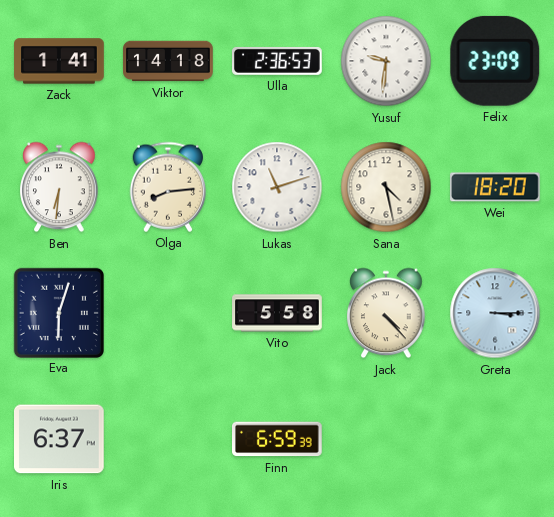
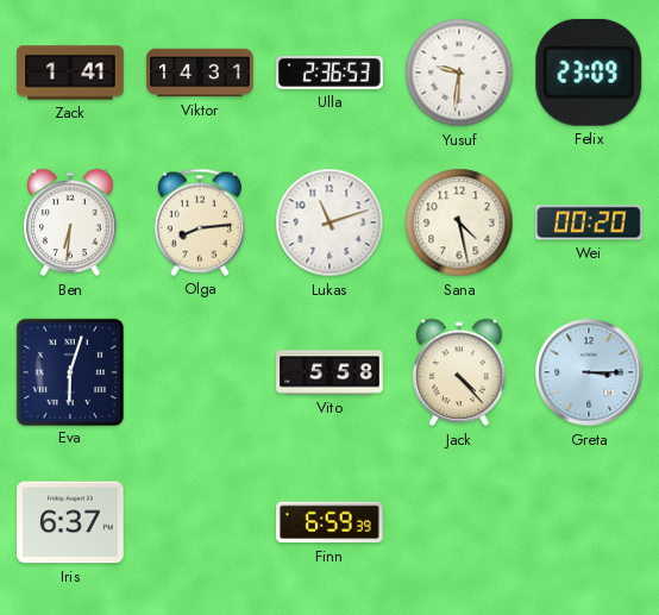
Viktor: 14:18 -> 14:31
Wei: 18:20 -> 00:20
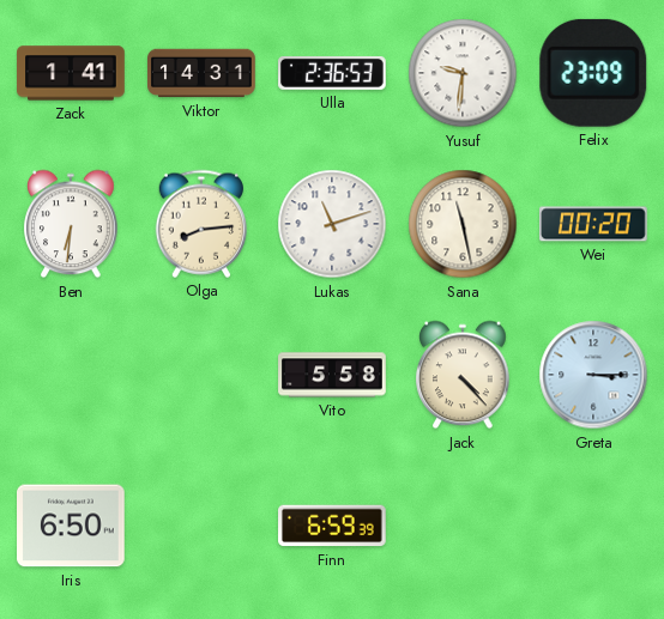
Sana: 4:28 -> 11:28
Eva: 6:03 -> none
Iris: 6:37 -> 6:50
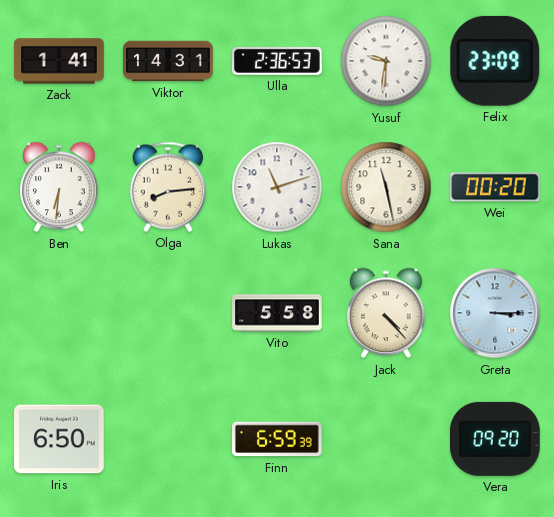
Vera: none -> 09:20
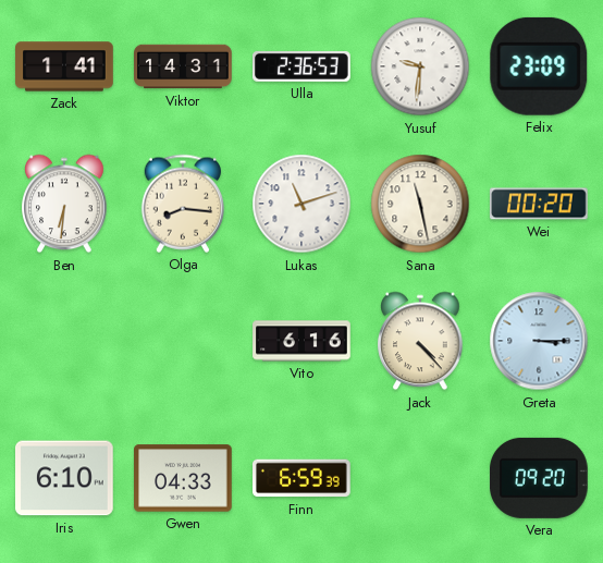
Olga: 8:14 -> 8:16
Vito: 5:58 -> 6:16
Iris: 6:50 -> 6:10
Gwen: none -> 04:33
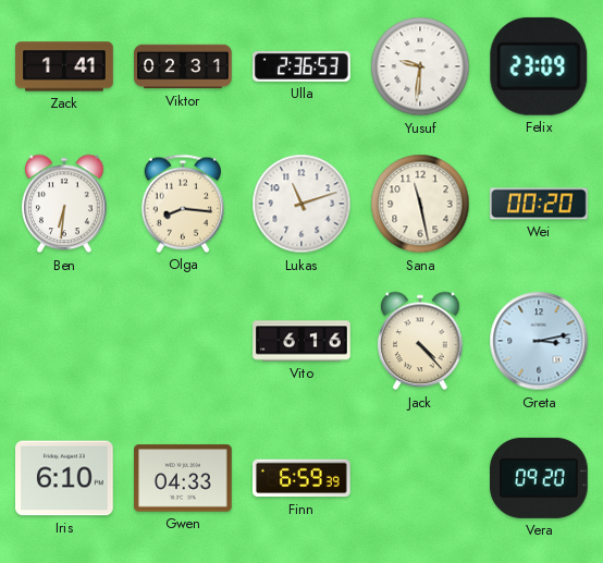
Viktor: 14:31 -> 02:31
Greta: 3:15 -> 3:13
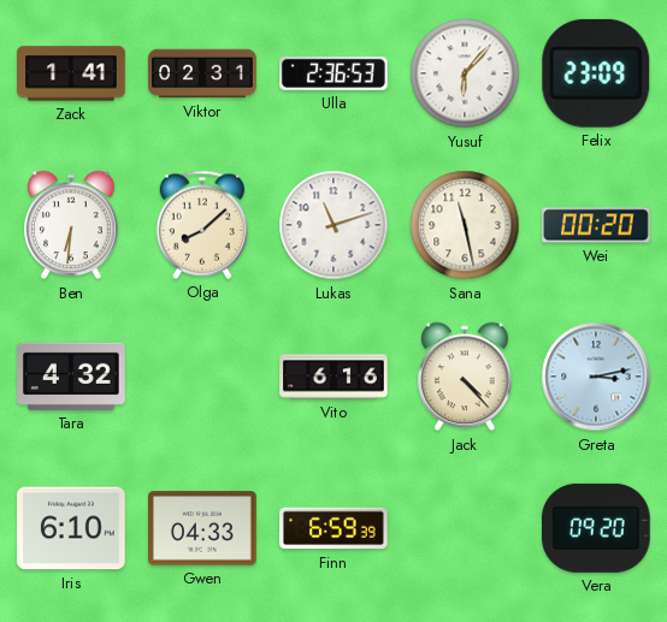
Yusuf: 9:31 -> 6:07
Olga: 8:16 -> 8:08
Tara: none -> 4:32
